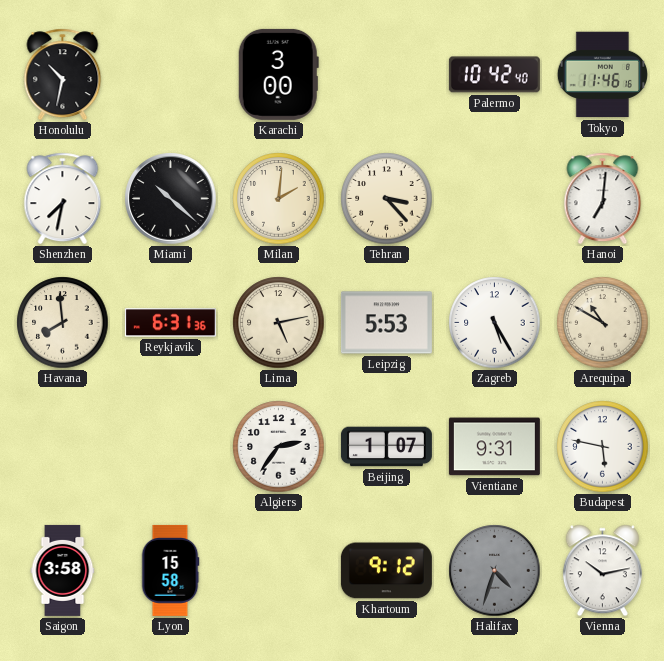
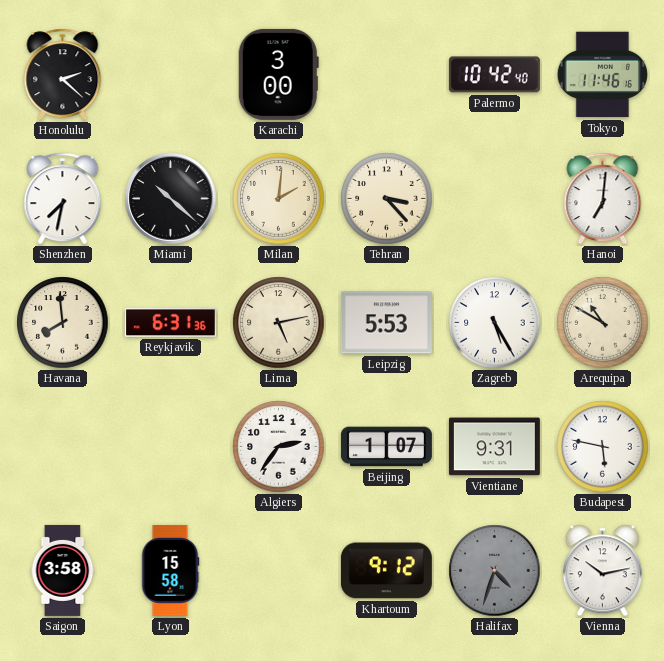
Honolulu: 10:32 -> 2:22
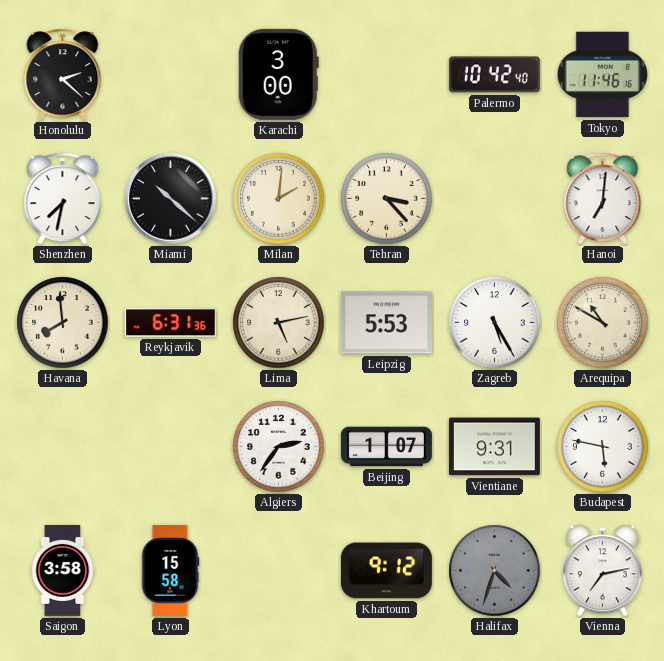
Vienna: 10:13 -> 7:13
